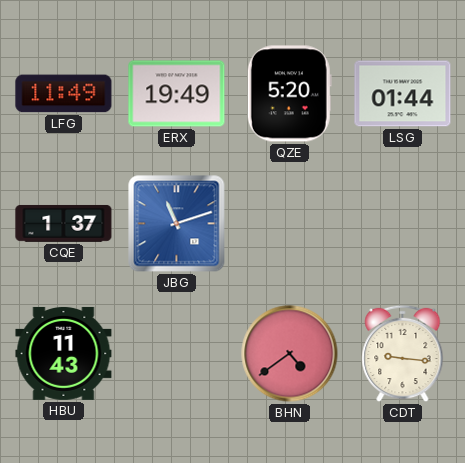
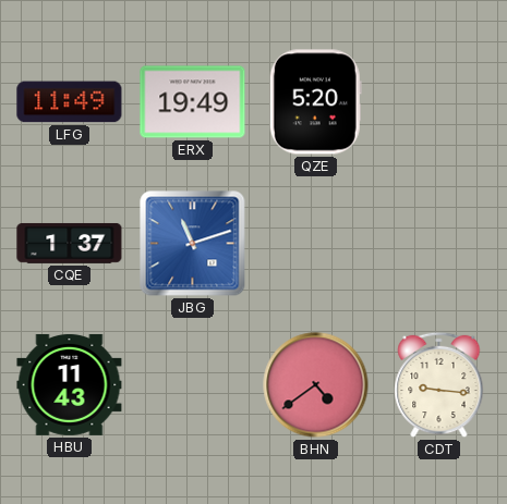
LSG: 01:44 -> none
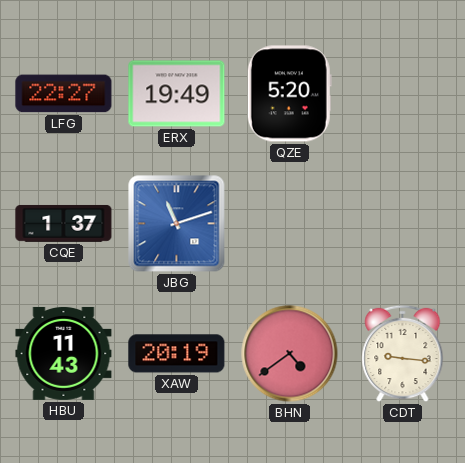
LFG: 11:49 -> 22:27
XAW: none -> 20:19
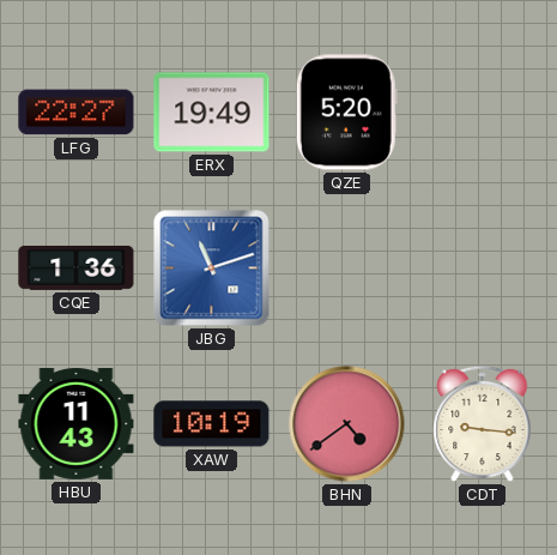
CQE: 1:37 -> 1:36
XAW: 20:19 -> 10:19
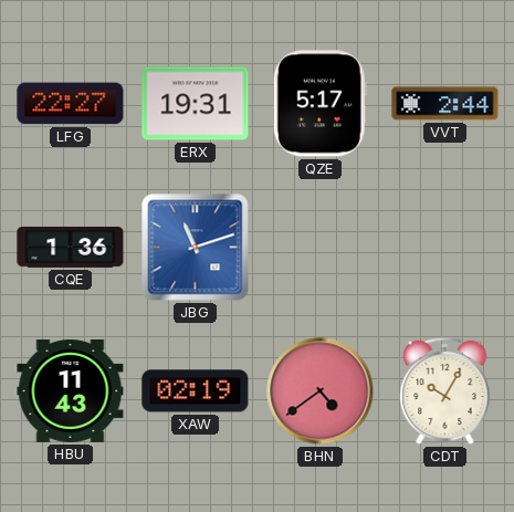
ERX: 19:49 -> 19:31
QZE: 5:20 -> 5:17
VVT: none -> 2:44
XAW: 10:19 -> 02:19
CDT: 9:16 -> 10:05
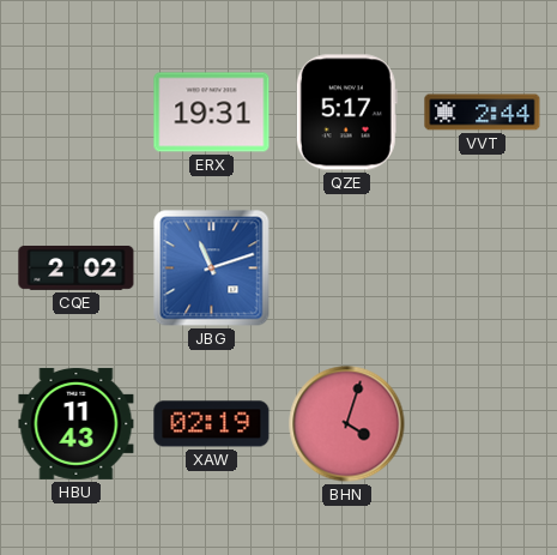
LFG: 22:27 -> none
CQE: 1:36 -> 2:02
BHN: 4:39 -> 4:03
CDT: 10:05 -> none
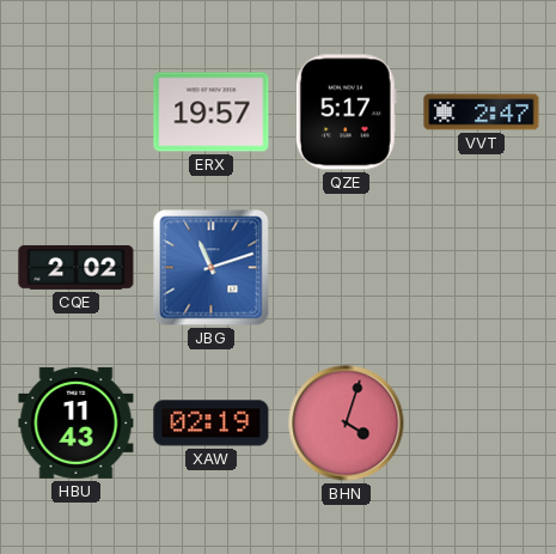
ERX: 19:31 -> 19:57
VVT: 2:44 -> 2:47
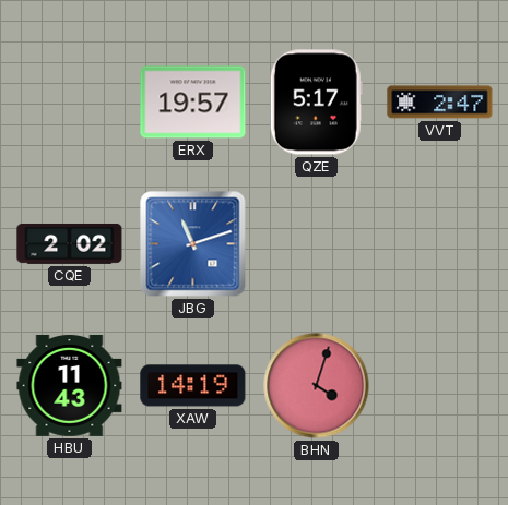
XAW: 02:19 -> 14:19
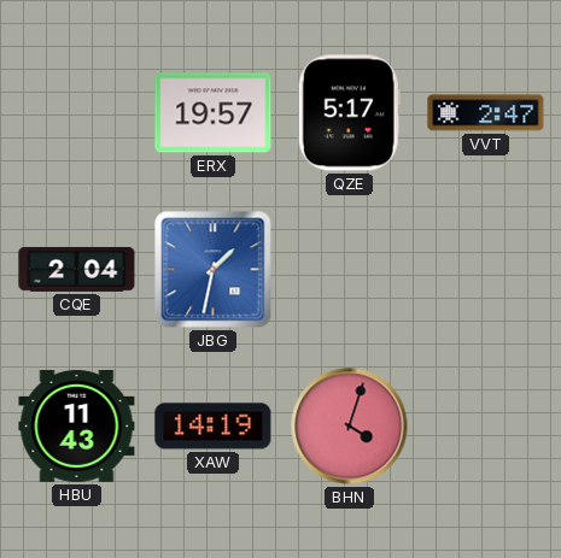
CQE: 2:02 -> 2:04
JBG: 11:12 -> 1:32
